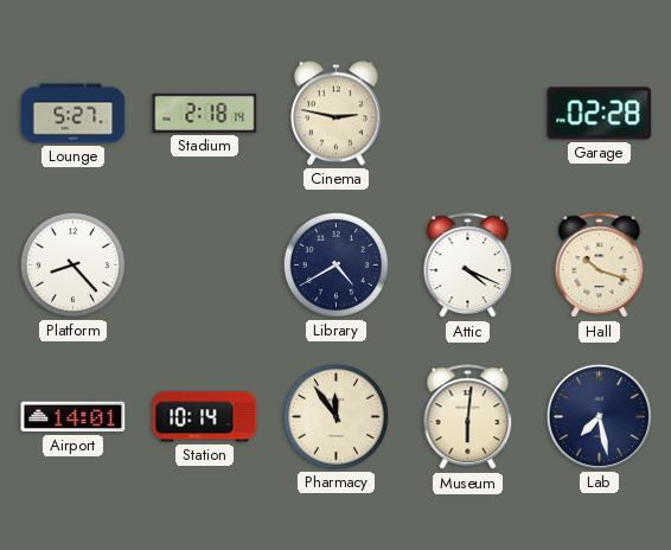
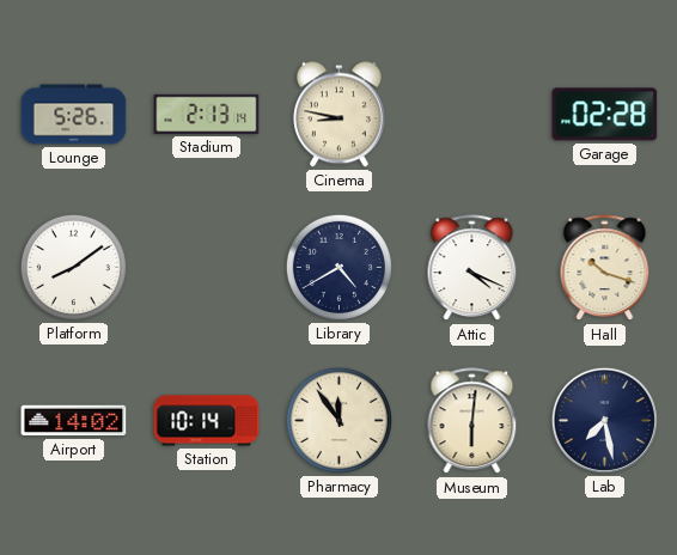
Lounge: 5:27 -> 5:26
Stadium: 2:18 -> 2:13
Cinema: 2:47 -> 8:47
Platform: 8:23 -> 8:09
Airport: 14:01 -> 14:02
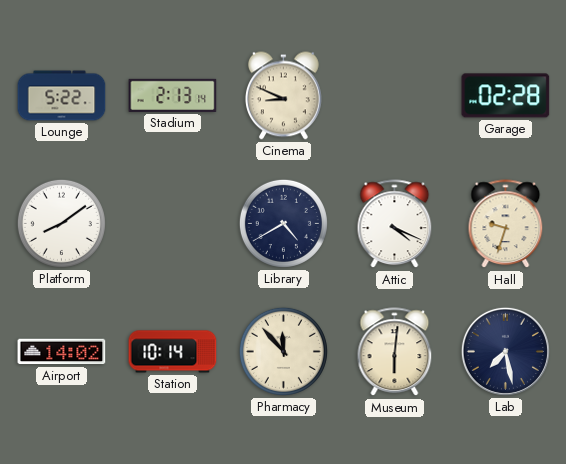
Lounge: 5:26 -> 5:22
Cinema: 8:47 -> 8:49
Hall: 10:18 -> 9:33
Pharmacy: 11:54 -> 11:53
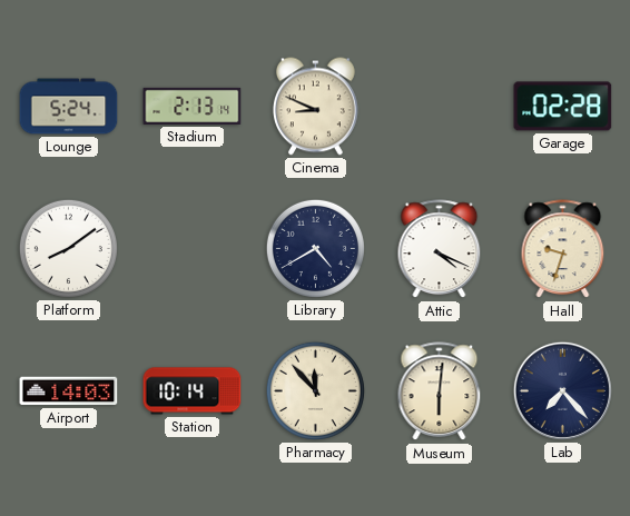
Lounge: 5:22 -> 5:24
Airport: 14:02 -> 14:03
Lab: 7:28 -> 7:23
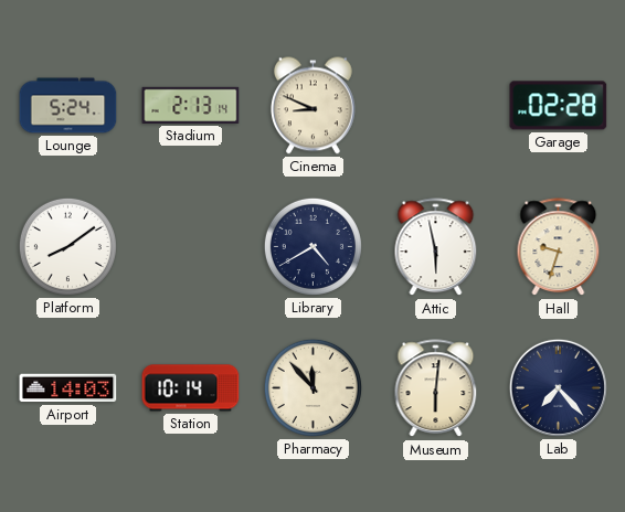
Attic: 4:19 -> 5:58
